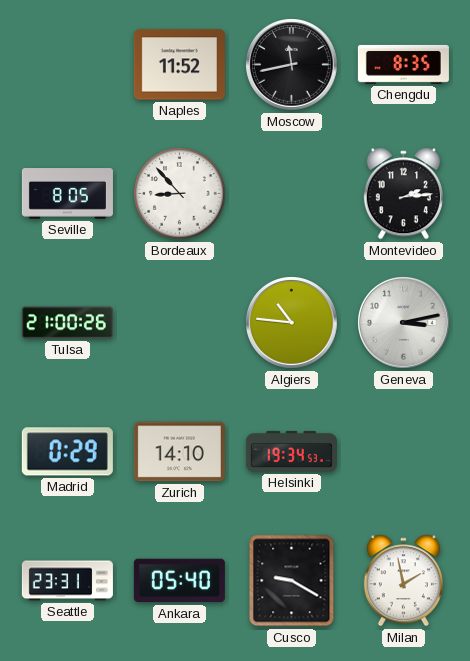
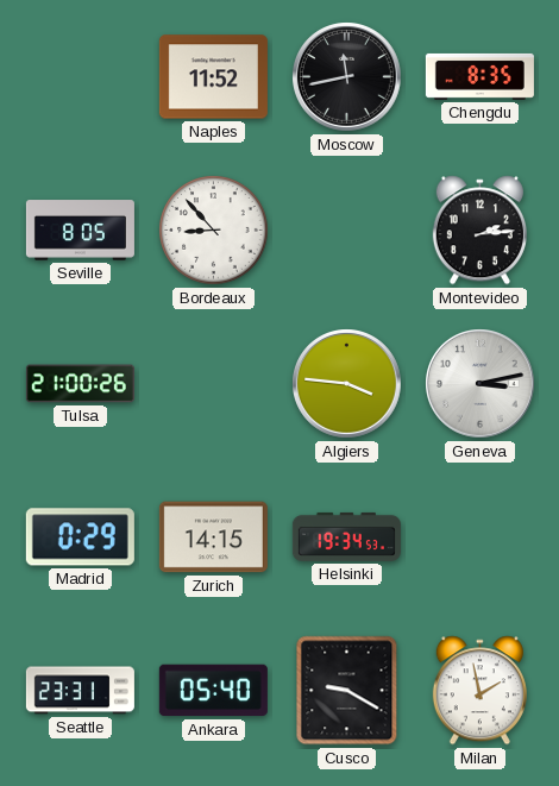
Algiers: 10:46 -> 3:46
Zurich: 14:10 -> 14:15
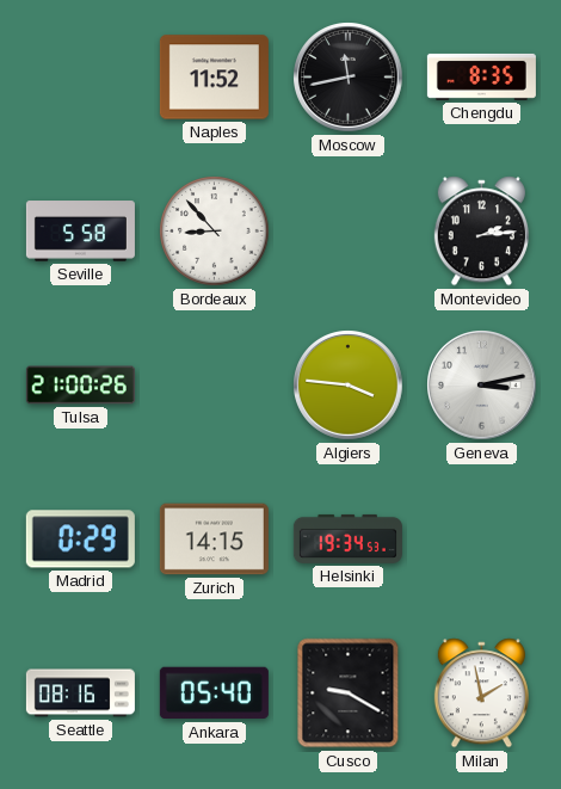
Seville: 8:05 -> 5:58
Seattle: 23:31 -> 08:16
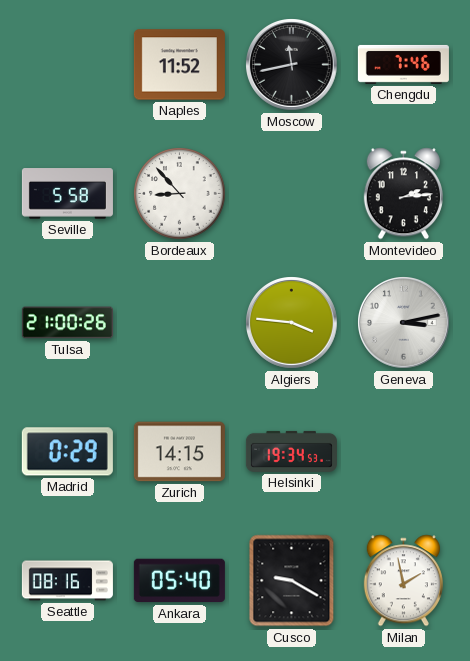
Chengdu: 8:35 -> 7:46
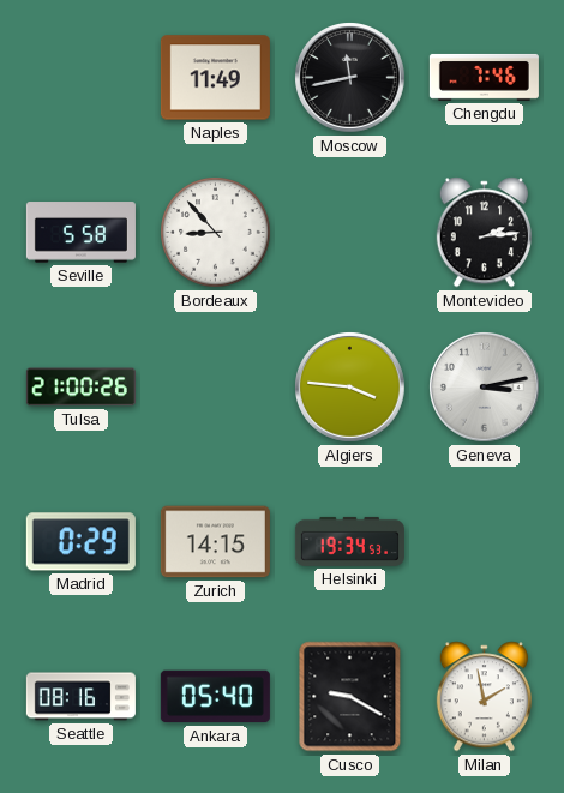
Naples: 11:52 -> 11:49
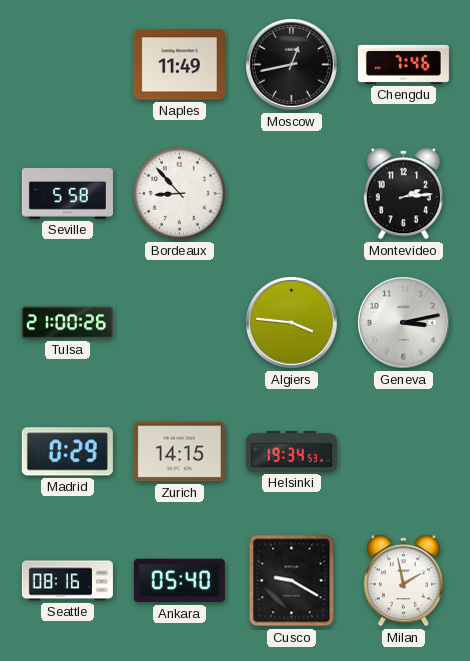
Moscow: 11:43 -> 12:43
